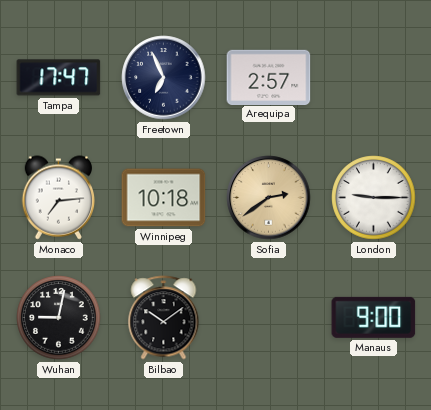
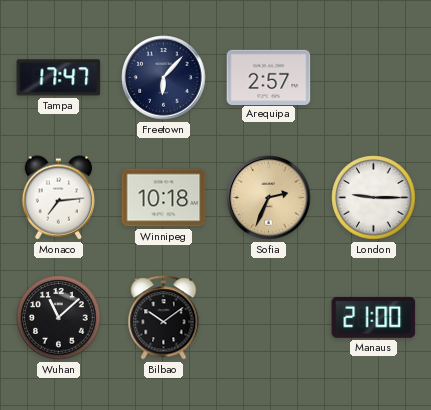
Freetown: 6:56 -> 6:07
Sofia: 2:39 -> 2:34
Wuhan: 9:02 -> 11:08
Manaus: 9:00 -> 21:00
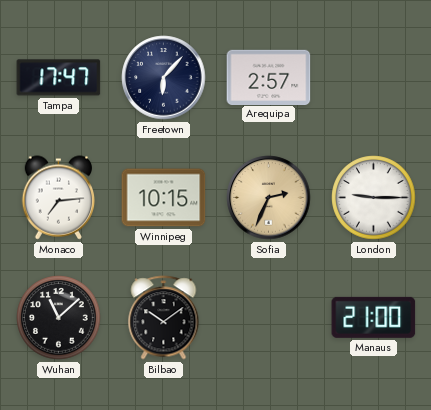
Winnipeg: 10:18 -> 10:15
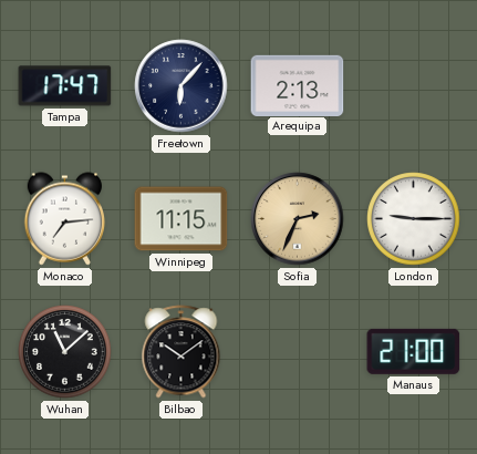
Arequipa: 2:57 -> 2:13
Winnipeg: 10:15 -> 11:15
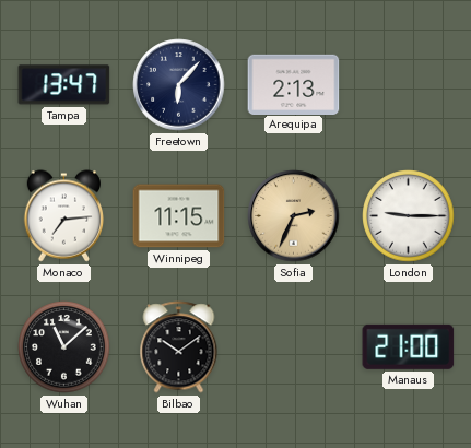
Tampa: 17:47 -> 13:47
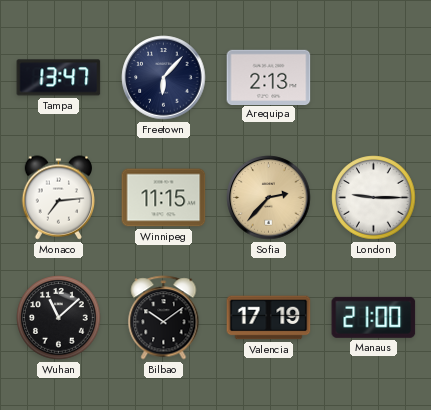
Sofia: 2:34 -> 2:37
Valencia: none -> 17:19
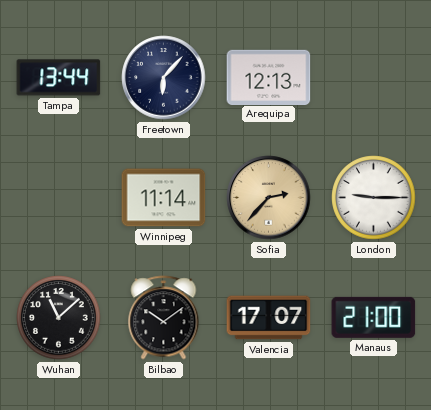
Tampa: 13:47 -> 13:44
Arequipa: 2:13 -> 12:13
Monaco: 7:14 -> none
Winnipeg: 11:15 -> 11:14
Valencia: 17:19 -> 17:07
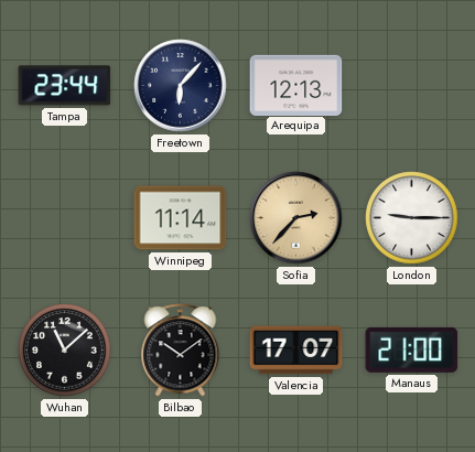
Tampa: 13:44 -> 23:44
